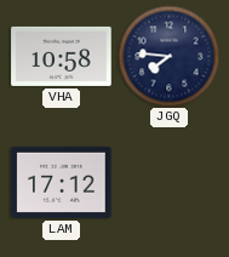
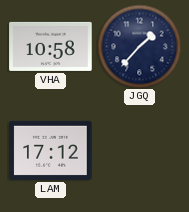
JGQ: 7:46 -> 1:37
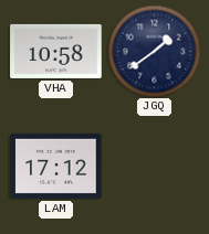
JGQ: 1:37 -> 1:39
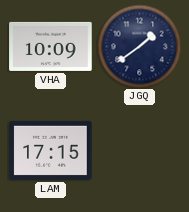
VHA: 10:58 -> 10:09
LAM: 17:12 -> 17:15
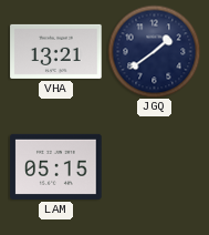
VHA: 10:09 -> 13:21
LAM: 17:15 -> 05:15
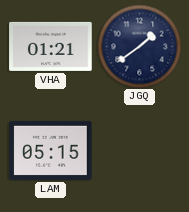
VHA: 13:21 -> 01:21
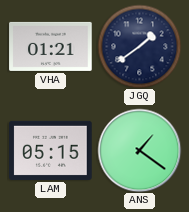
ANS: none -> 1:21
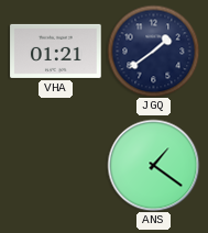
LAM: 05:15 -> none
